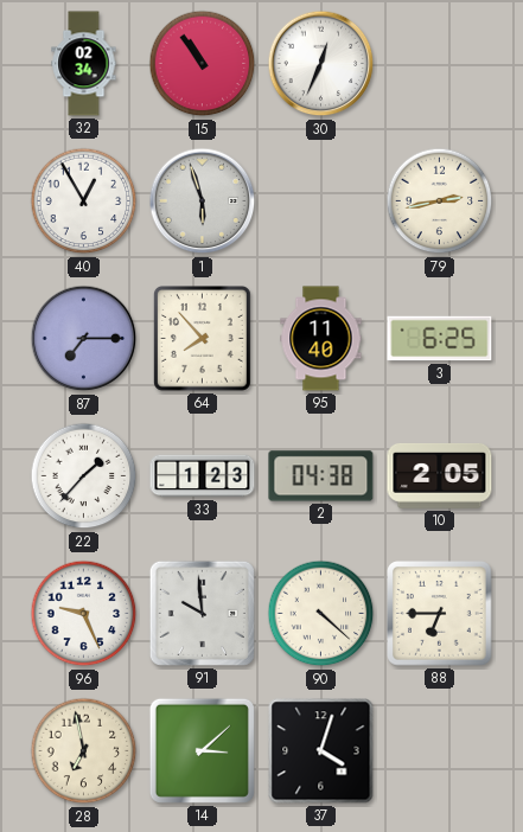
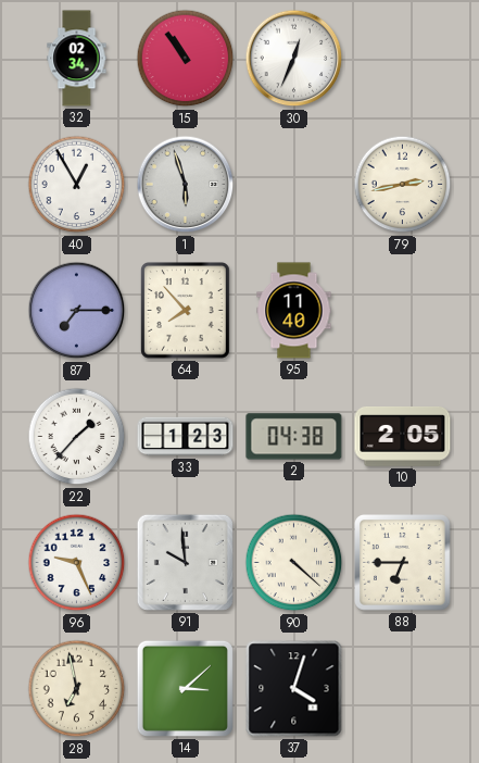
3: 6:25 -> none
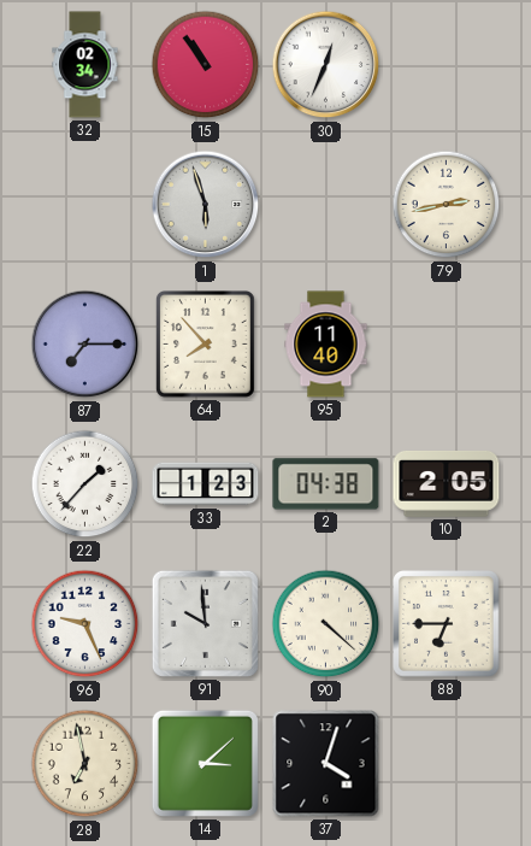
40: 12:55 -> none
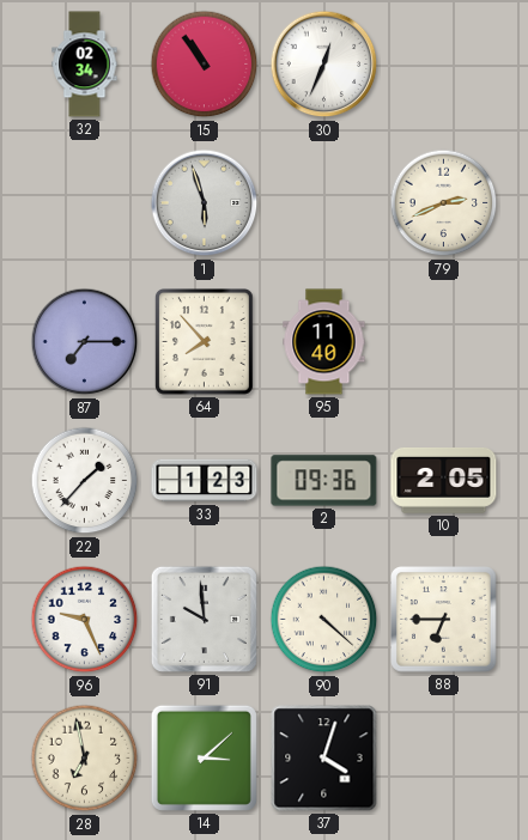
79: 2:43 -> 2:41
2: 04:38 -> 09:36
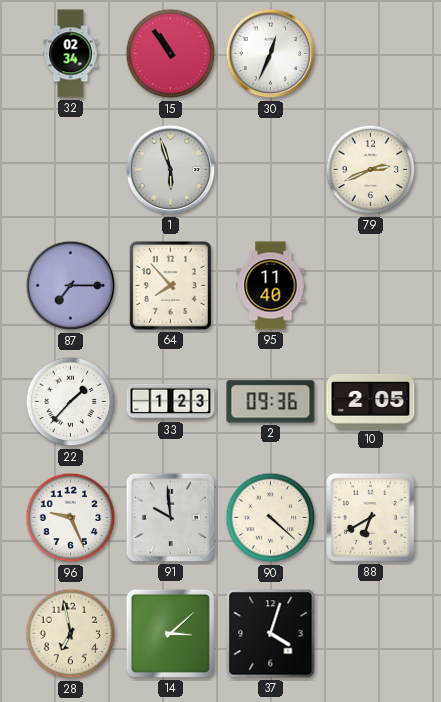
88: 6:45 -> 6:40
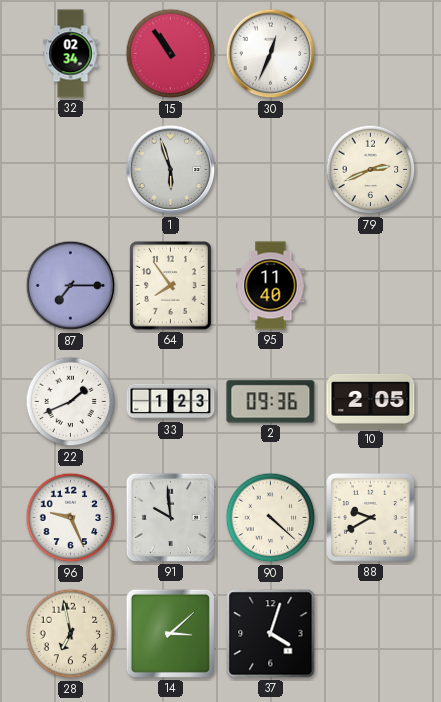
64: 7:53 -> 7:54
22: 1:37 -> 1:41
88: 6:40 -> 9:40
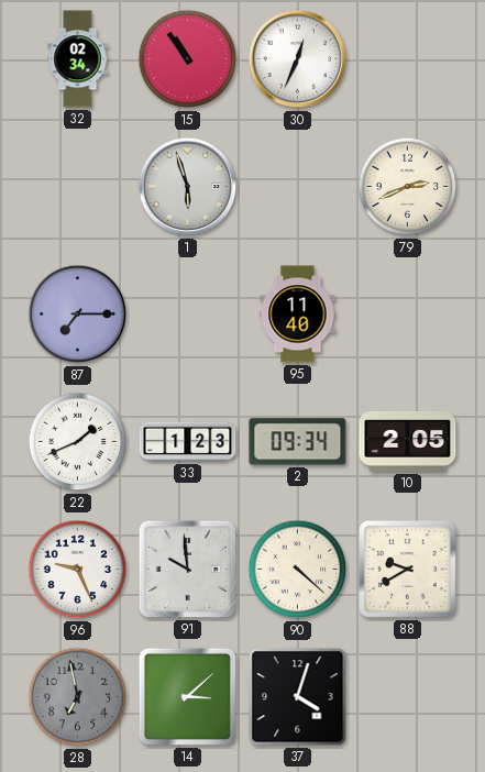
64: 7:54 -> none
2: 09:36 -> 09:34
28 dial: cream -> grey
